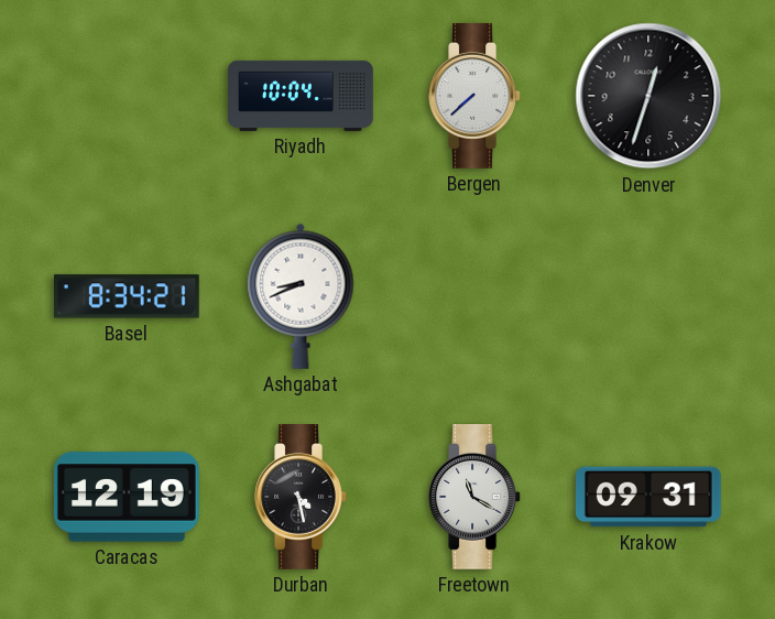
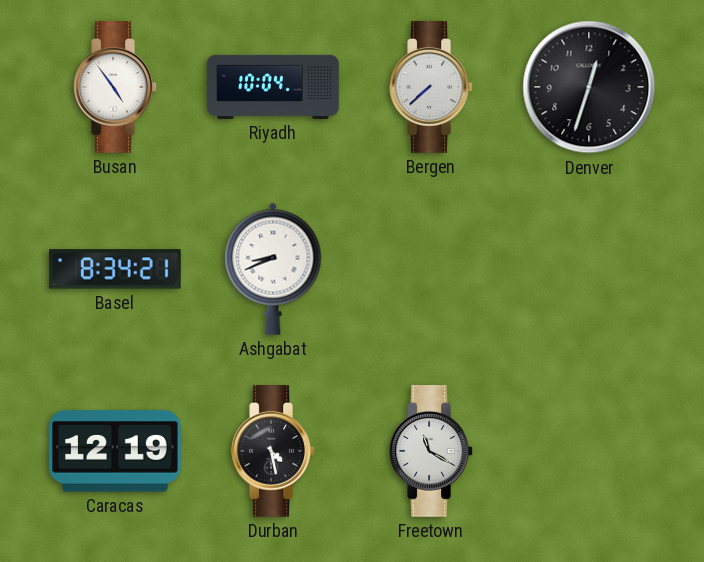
Busan: none -> 4:54
Krakow: 09:31 -> none
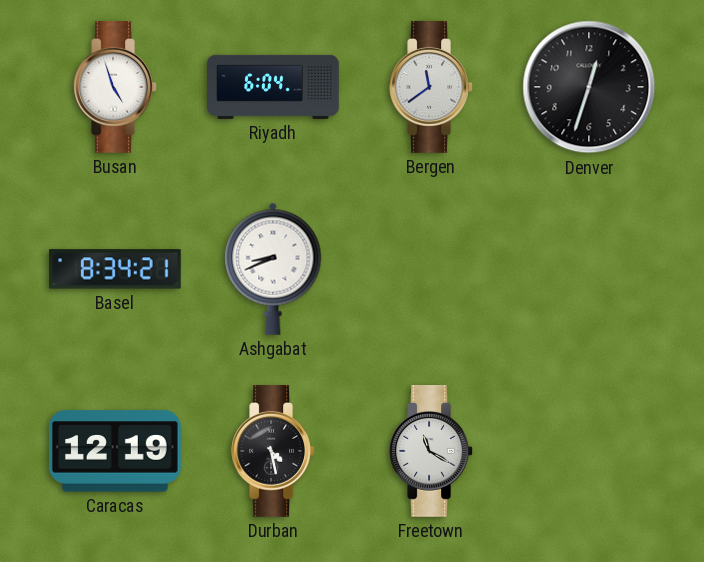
Busan: 4:54 -> 4:57
Riyadh: 10:04 -> 6:04
Bergen: 7:38 -> 11:39
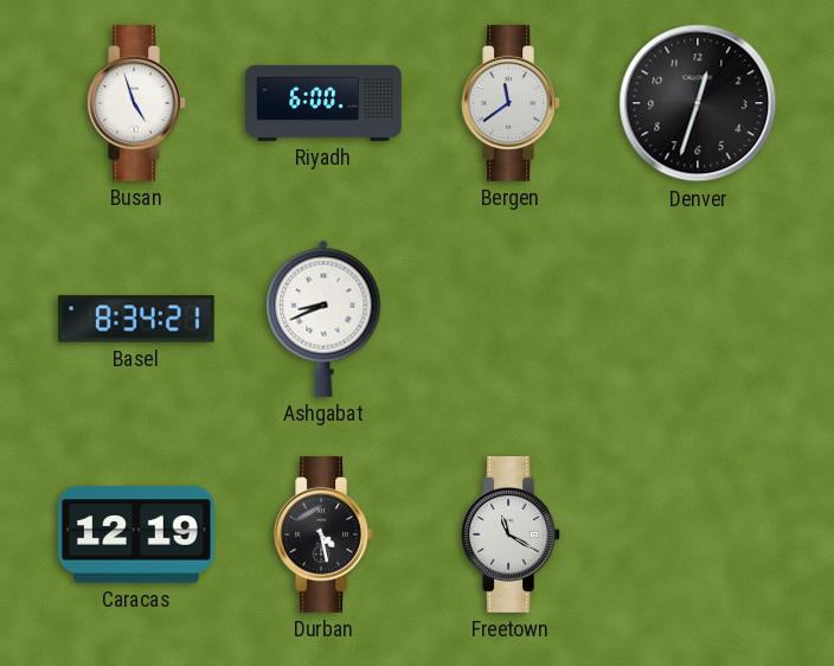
Riyadh: 6:04 -> 6:00
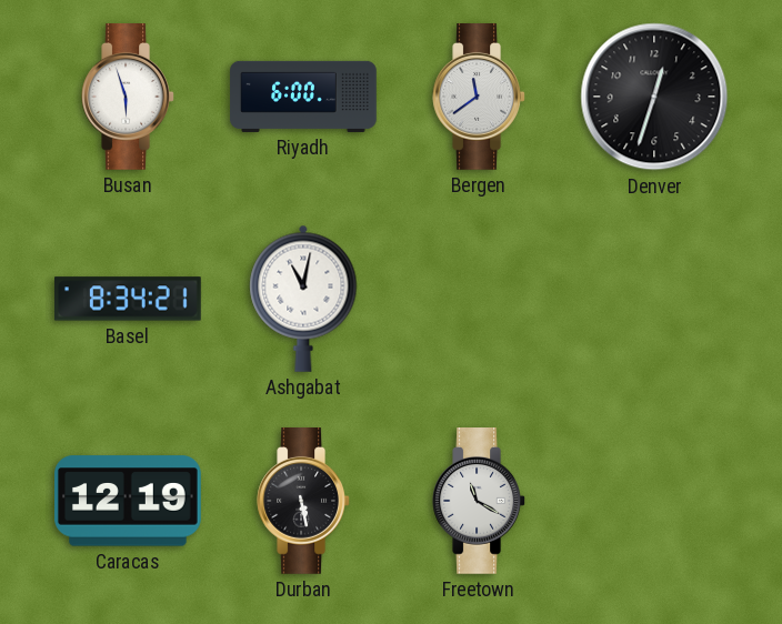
Busan: 4:57 -> 5:57
Ashgabat: 8:41 -> 11:02
Durban: 4:28 -> 5:28
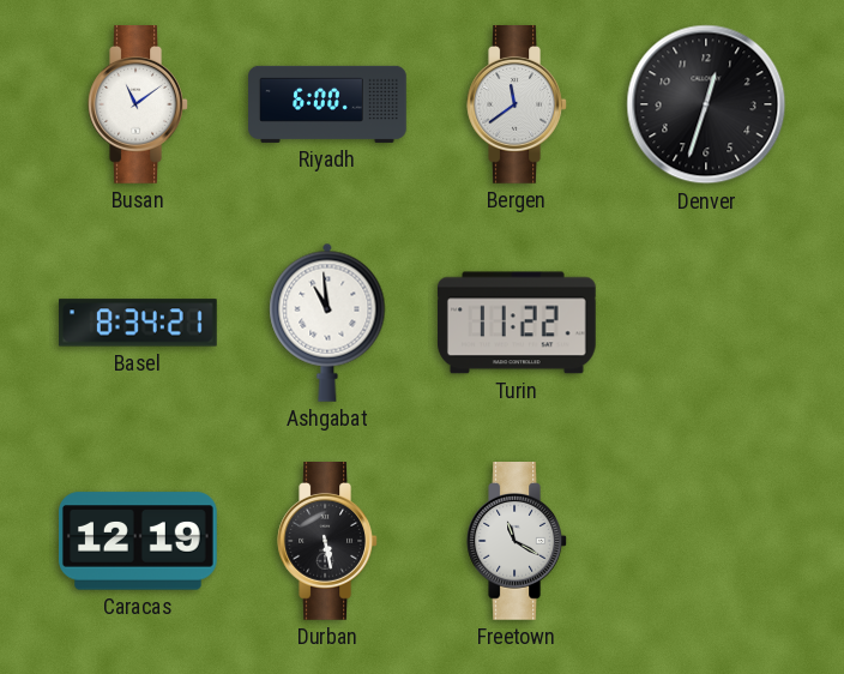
Busan: 5:57 -> 11:09
Ashgabat: 11:02 -> 10:59
Turin: none -> 11:22
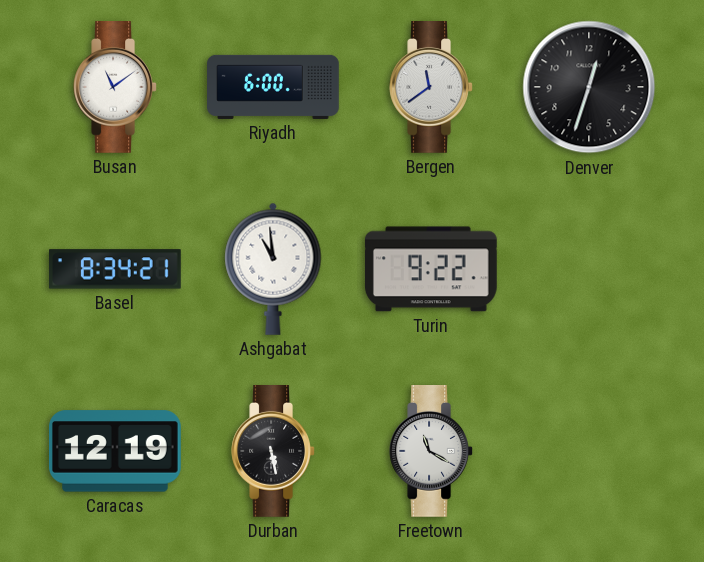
Turin: 11:22 -> 9:22
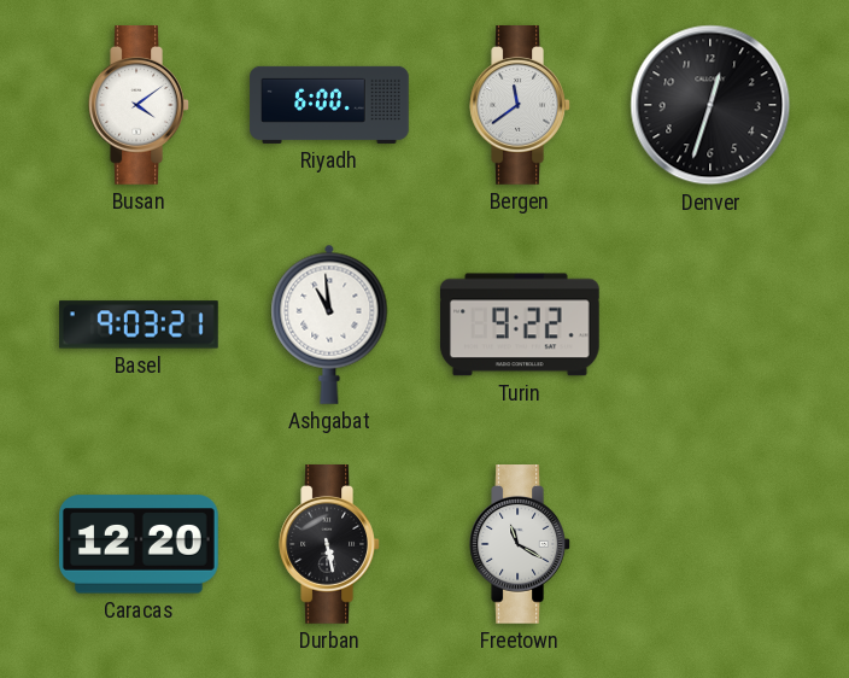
Busan: 11:09 -> 4:09
Basel: 8:34 -> 9:03
Caracas: 12:19 -> 12:20
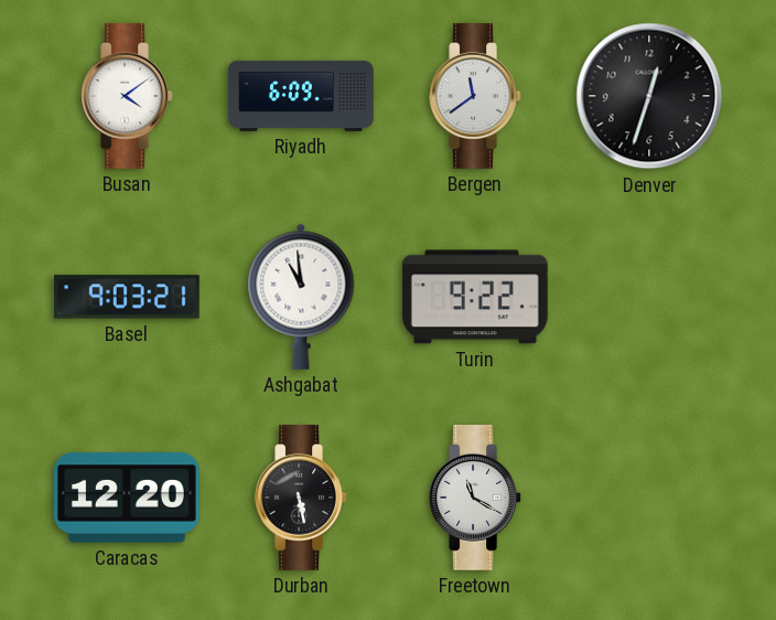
Riyadh: 6:00 -> 6:09
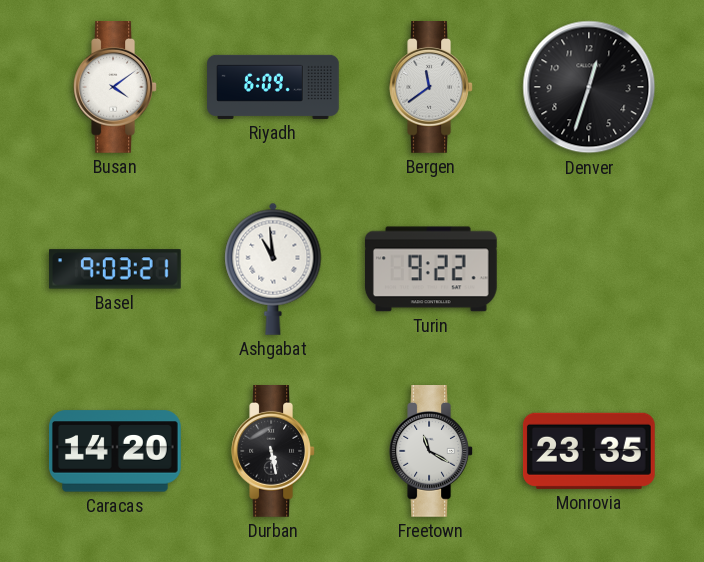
Caracas: 12:20 -> 14:20
Monrovia: none -> 23:35
